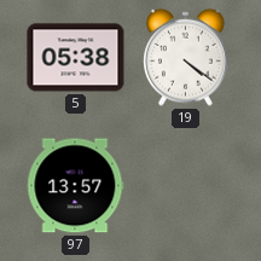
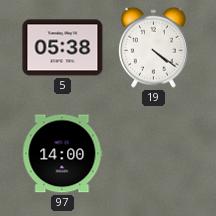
97: 13:57 -> 14:00
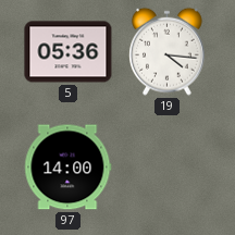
5: 05:38 -> 05:36
19: 4:21 -> 4:16
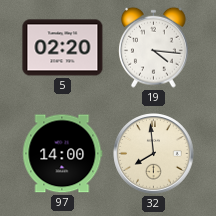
5: 05:36 -> 02:20
32: none -> 7:59
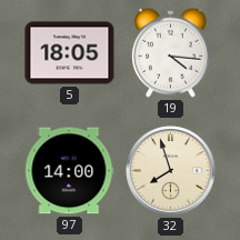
5: 02:20 -> 18:05
32: 7:59 -> 7:57
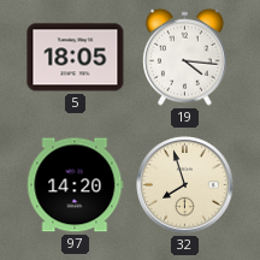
97: 14:00 -> 14:20
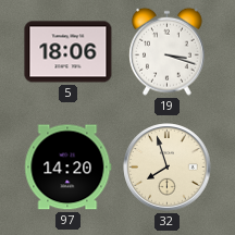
5: 18:05 -> 18:06
19: 4:16 -> 3:18
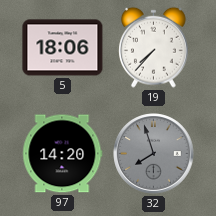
19: 3:18 -> 7:37
32 dial: cream -> grey
